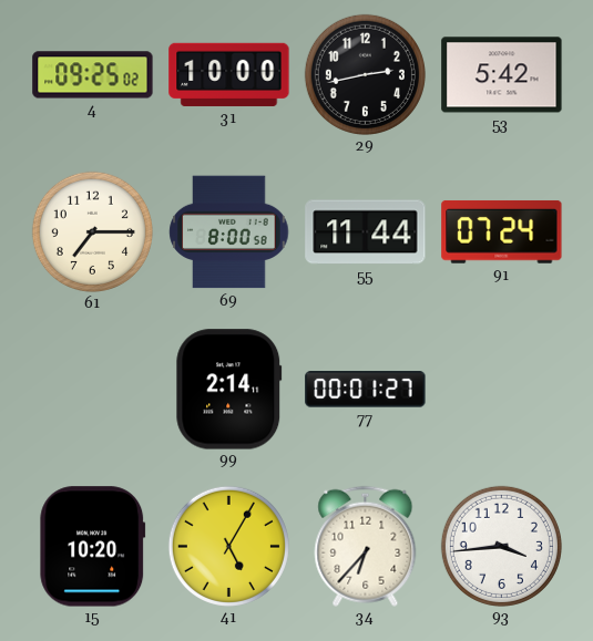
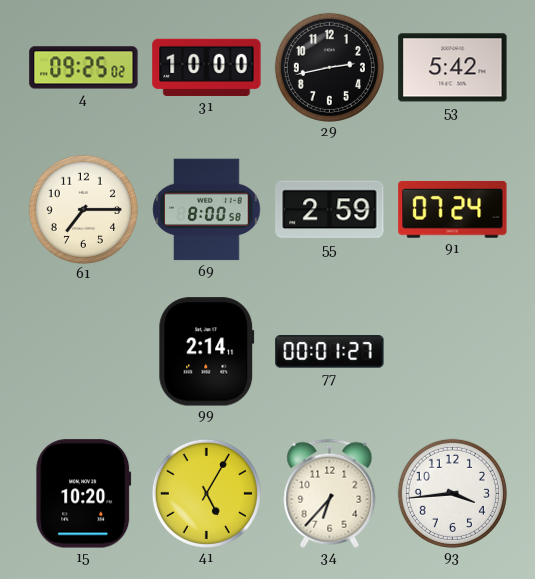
55: 11:44 -> 2:59
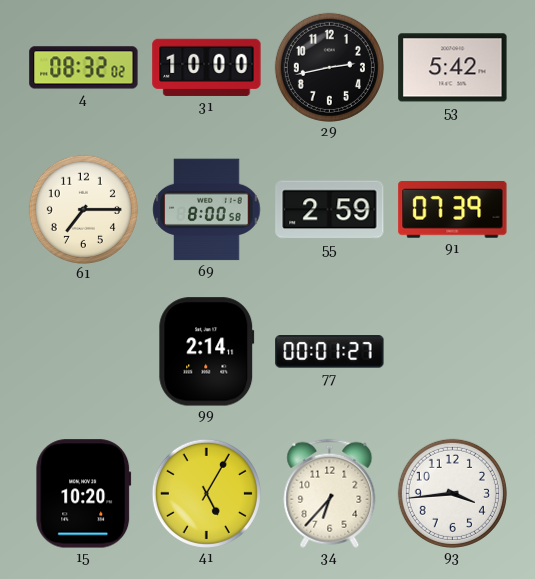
4: 09:25 -> 08:32
91: 07:24 -> 07:39
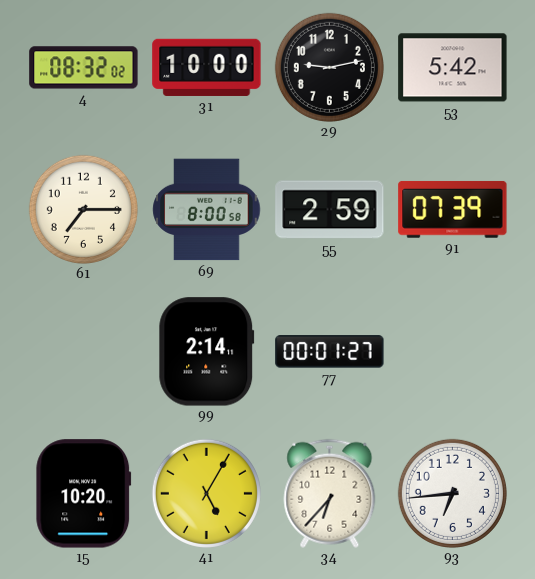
29: 2:43 -> 9:13
93: 3:44 -> 6:44
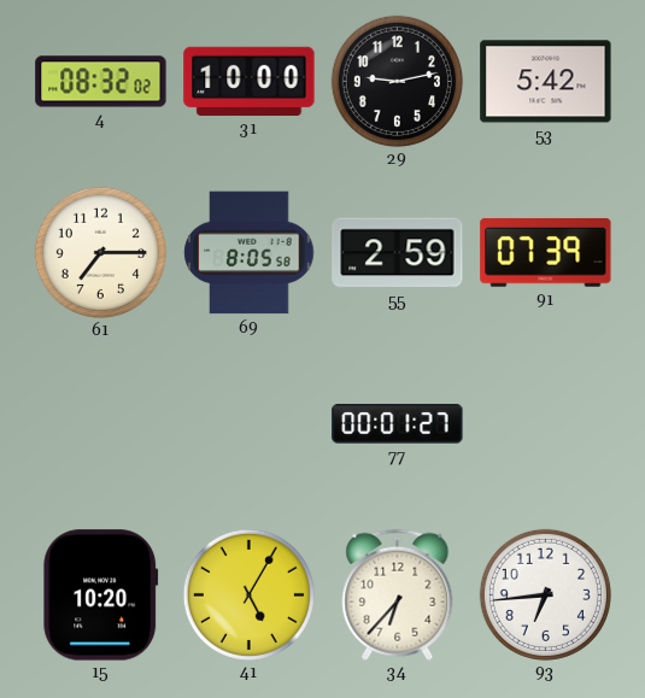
69: 8:00 -> 8:05
99: 2:14 -> none
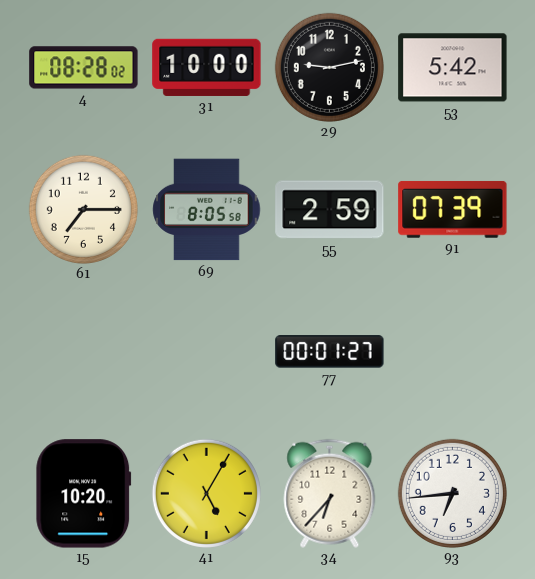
4: 08:32 -> 08:28
